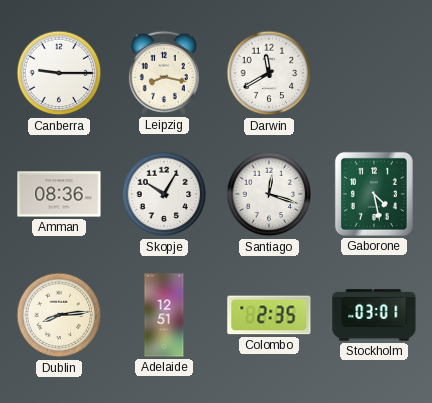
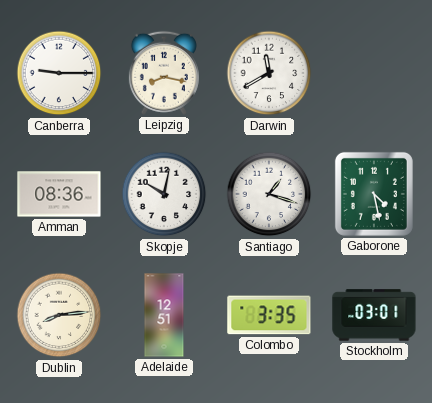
Skopje: 10:05 -> 10:02
Santiago: 12:18 -> 1:18
Colombo: 2:35 -> 3:35
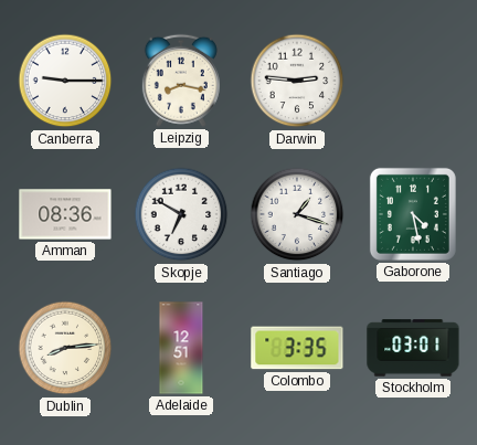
Darwin: 11:40 -> 2:46
Skopje: 10:02 -> 6:50
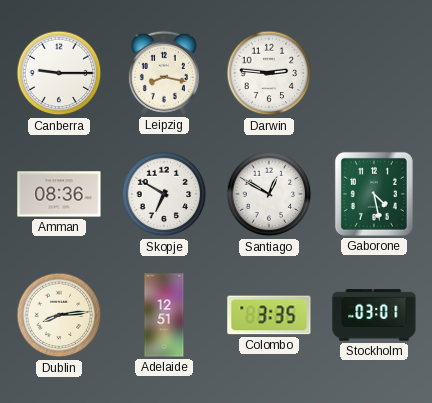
Santiago: 1:18 -> 12:50
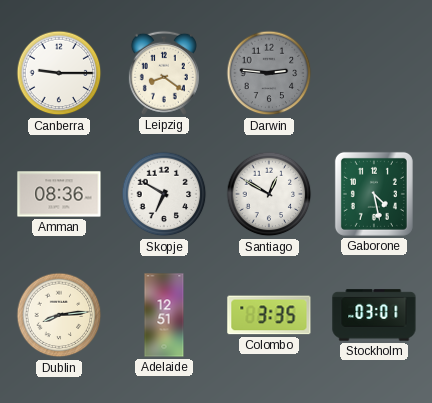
Leipzig: 8:17 -> 8:21
Darwin dial: white -> grey
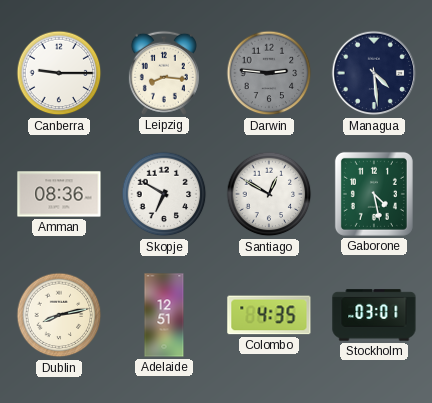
Leipzig: 8:21 -> 8:16
Managua: none -> 4:29
Dublin: 8:14 -> 8:13
Colombo: 3:35 -> 4:35
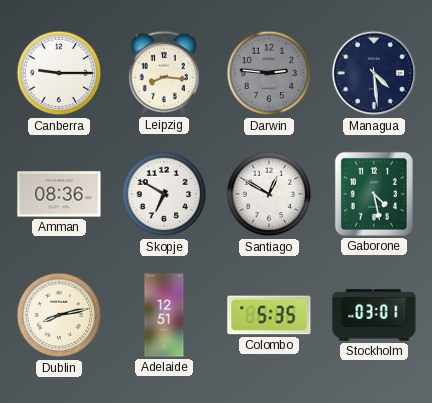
Colombo: 4:35 -> 5:35
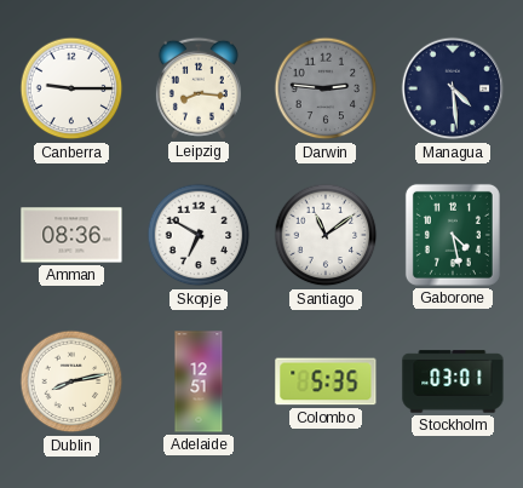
Santiago: 12:50 -> 11:09
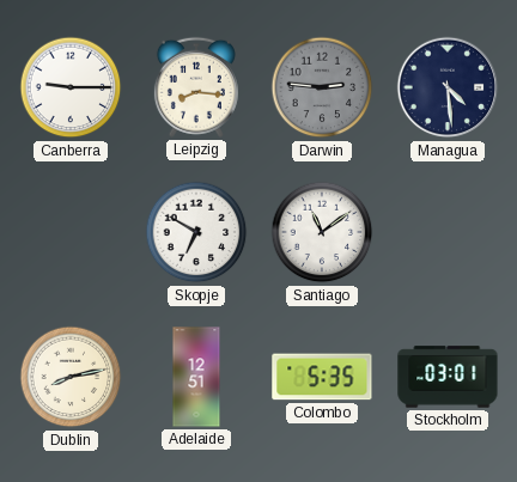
Amman: 08:36 -> none
Gaborone: 4:28 -> none
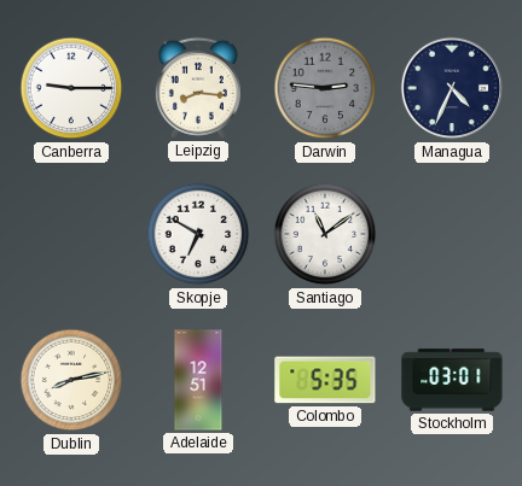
Managua: 4:29 -> 4:34
